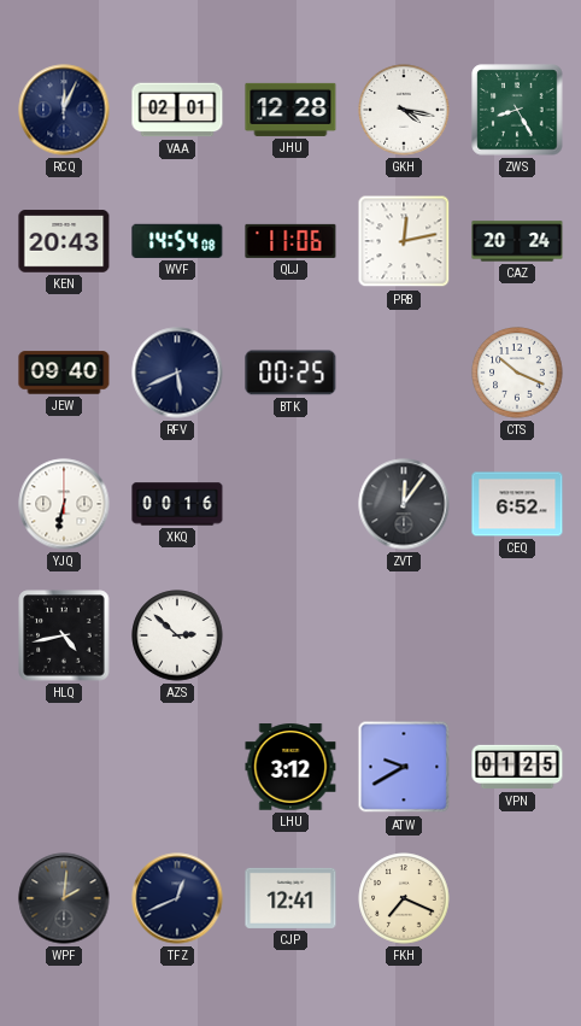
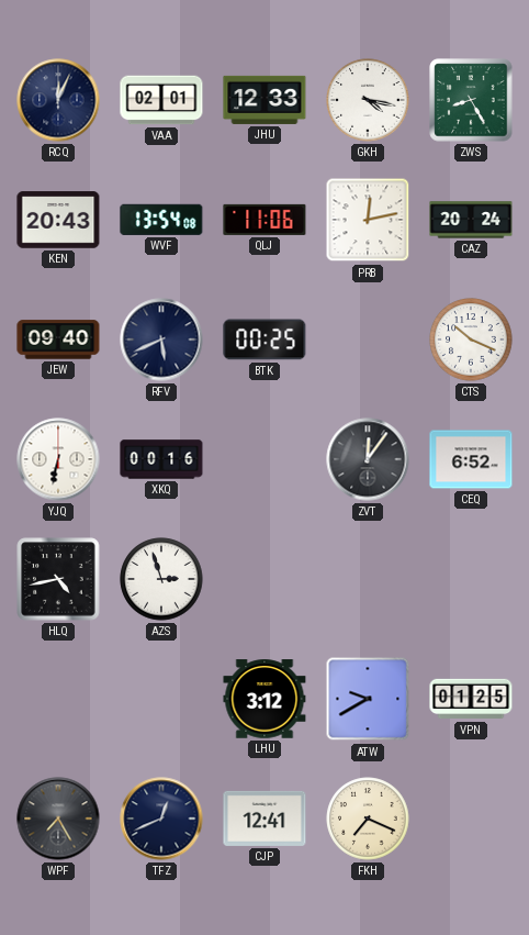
JHU: 12:28 -> 12:33
WVF: 14:54 -> 13:54
AZS: 2:52 -> 2:57
WPF: 2:01 -> 7:25
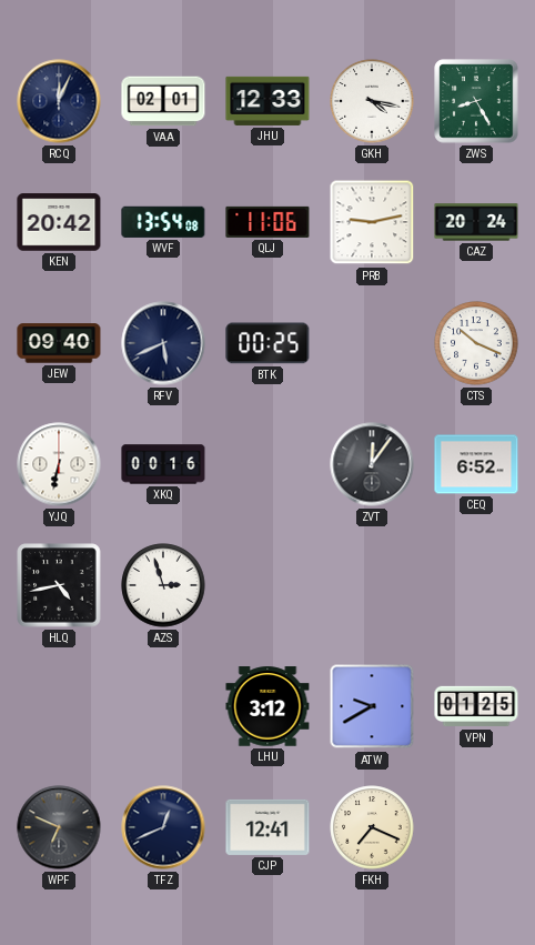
KEN: 20:43 -> 20:42
PRB: 12:13 -> 9:13
WPF: 7:25 -> 6:49
